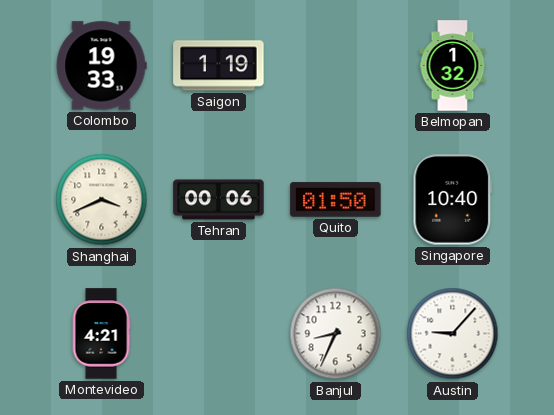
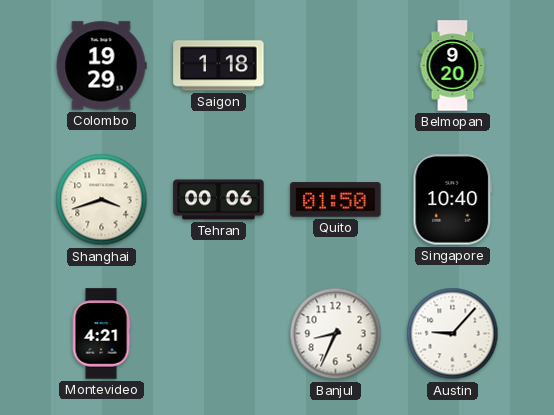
Colombo: 19:33 -> 19:29
Saigon: 1:19 -> 1:18
Belmopan: 1:32 -> 9:20
Shanghai: 3:41 -> 3:42
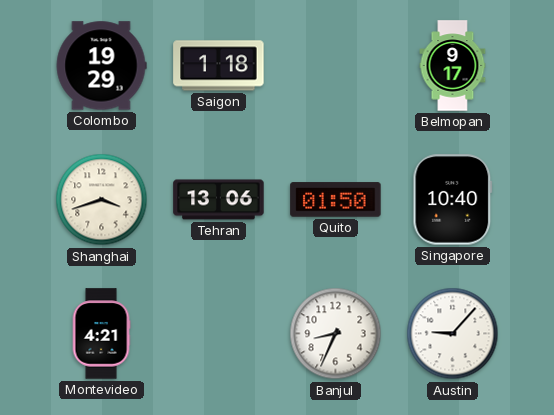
Belmopan: 9:20 -> 9:17
Tehran: 00:06 -> 13:06
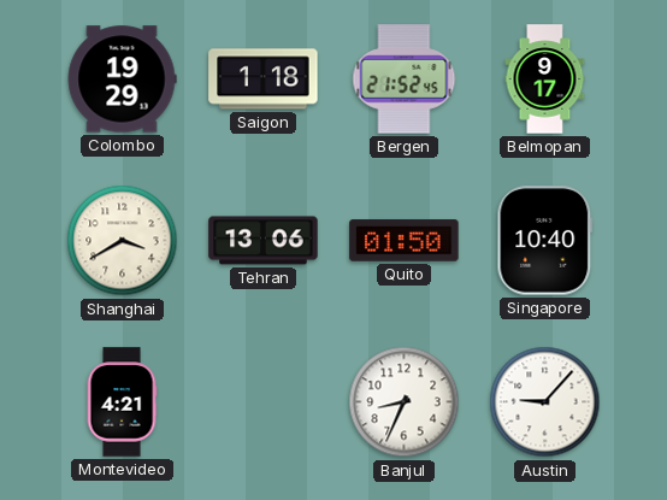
Bergen: none -> 21:52
Shanghai: 3:42 -> 3:40
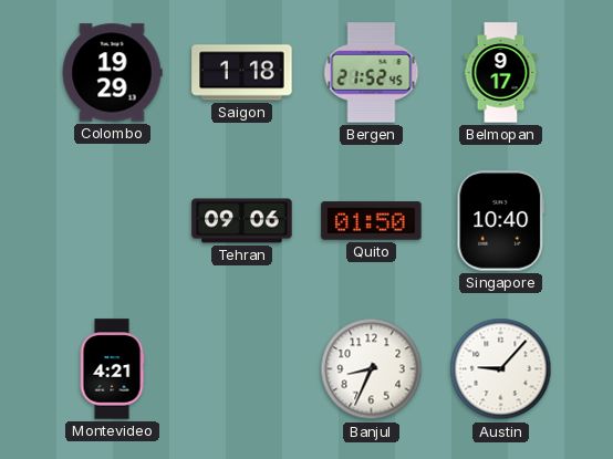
Shanghai: 3:40 -> none
Tehran: 13:06 -> 09:06
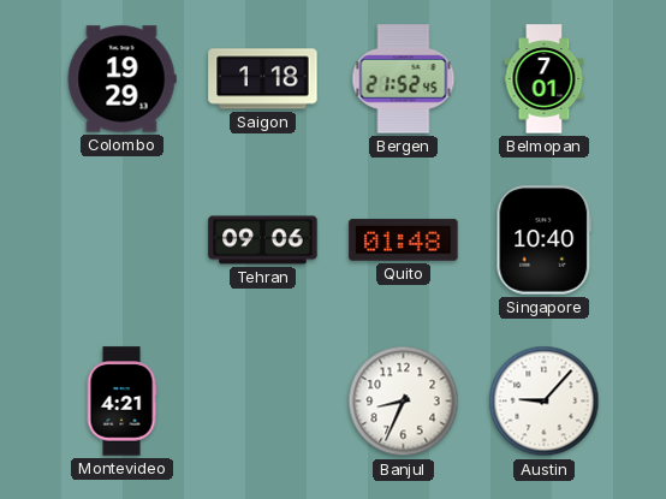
Belmopan: 9:17 -> 7:01
Quito: 01:50 -> 01:48
